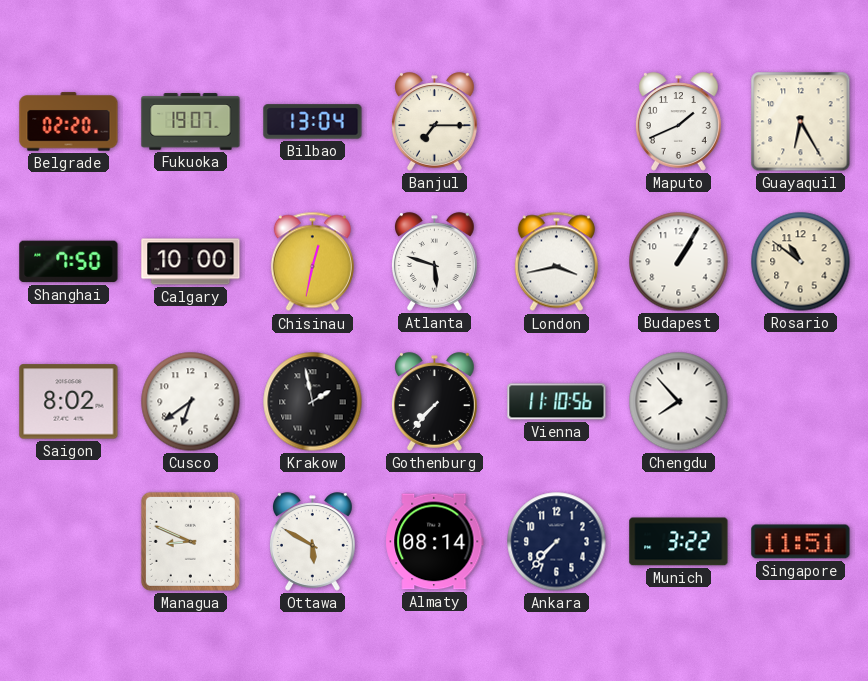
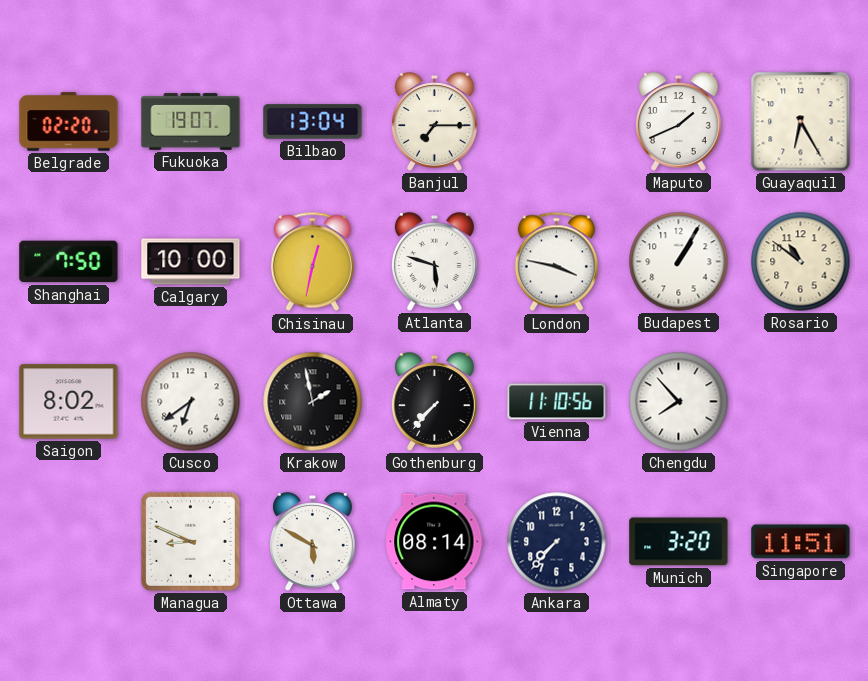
London: 3:43 -> 3:47
Munich: 3:22 -> 3:20
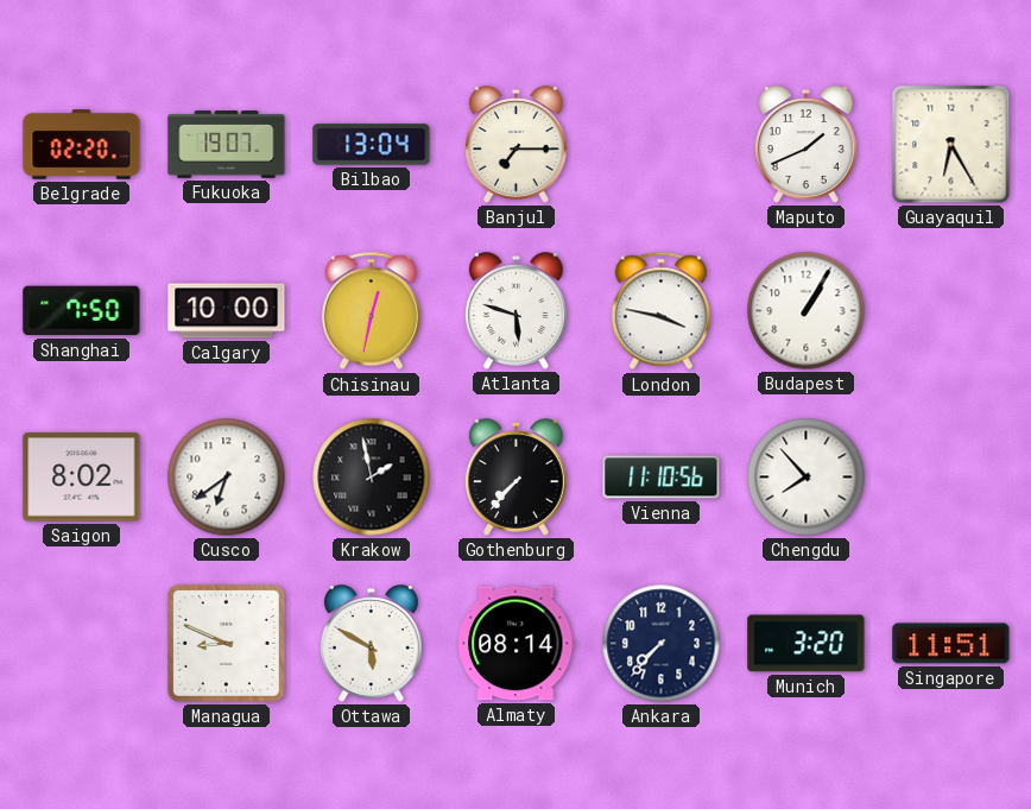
Rosario: 10:51 -> none
